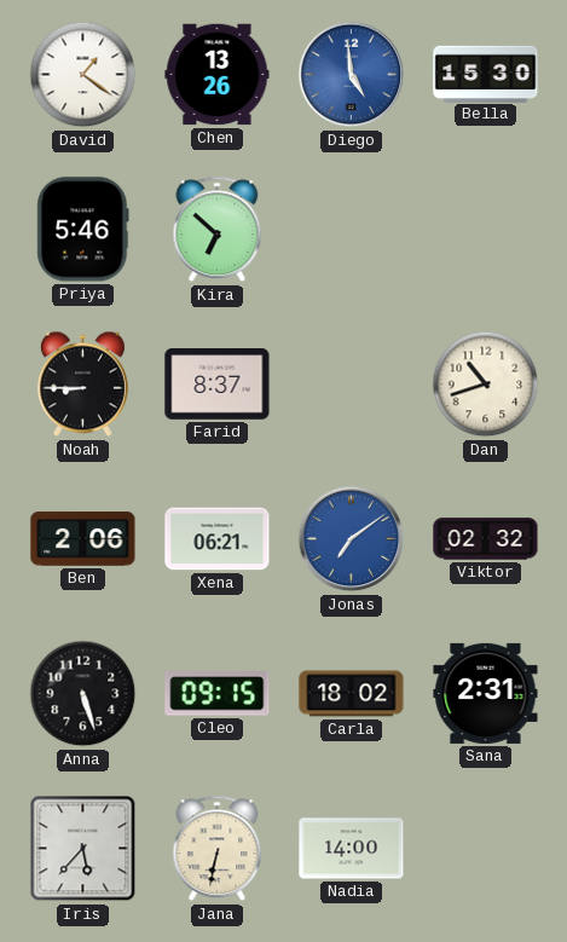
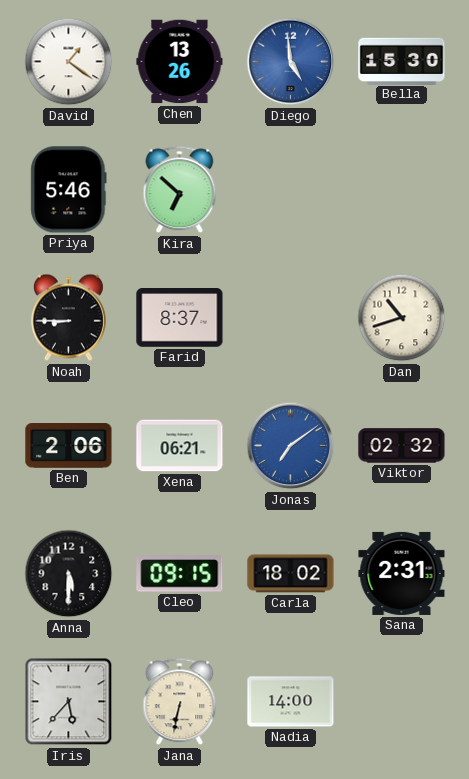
Anna: 5:27 -> 5:30
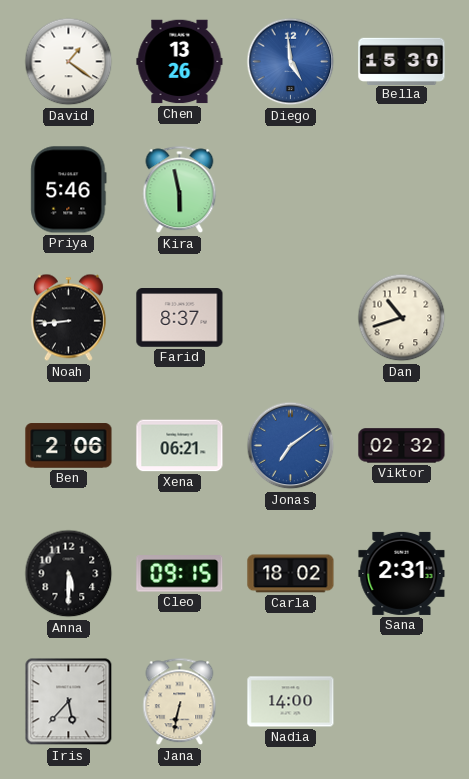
Kira: 6:52 -> 5:58
Noah: 8:45 -> 8:44
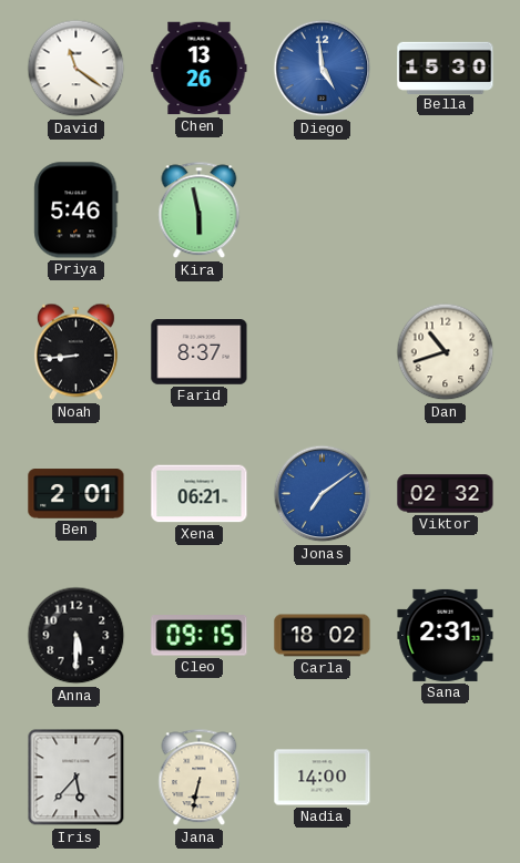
David: 1:21 -> 11:21
Ben: 2:06 -> 2:01
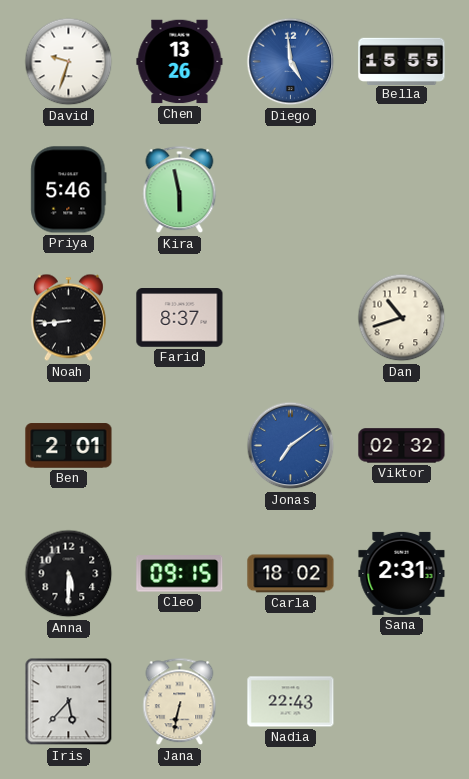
David: 11:21 -> 9:33
Bella: 15:30 -> 15:55
Xena: 06:21 -> none
Nadia: 14:00 -> 22:43
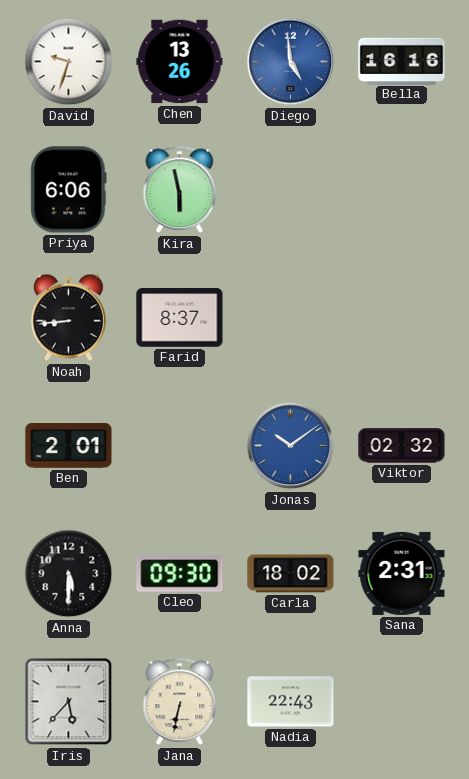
Bella: 15:55 -> 16:16
Priya: 5:46 -> 6:06
Dan: 10:42 -> none
Jonas: 7:09 -> 10:09
Cleo: 09:15 -> 09:30
